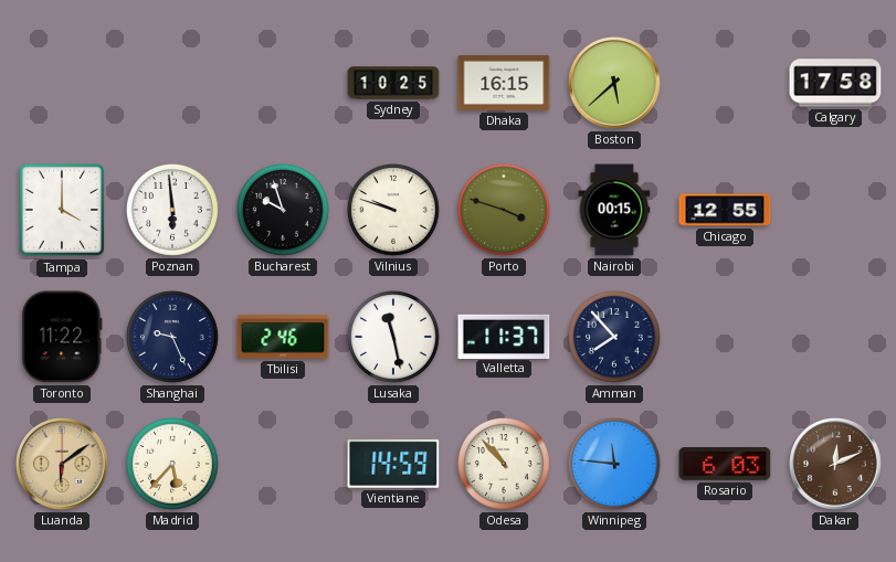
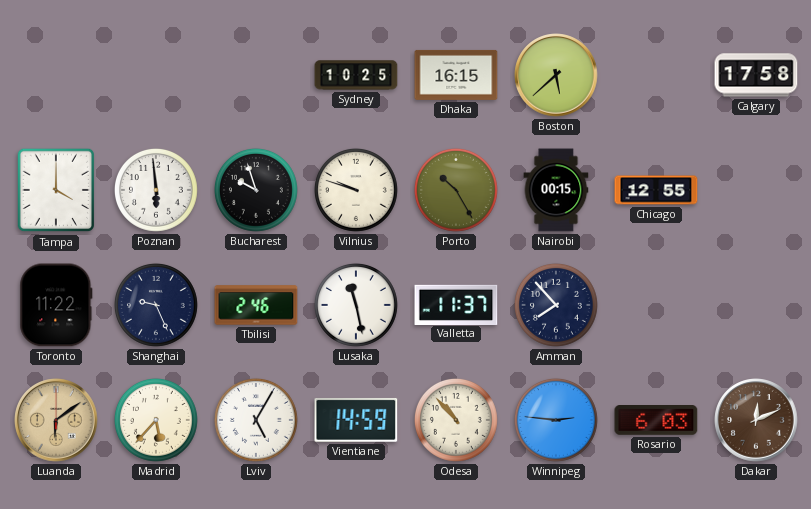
Porto: 3:48 -> 10:25
Lviv: none -> 5:05
Winnipeg: 11:46 -> 2:46
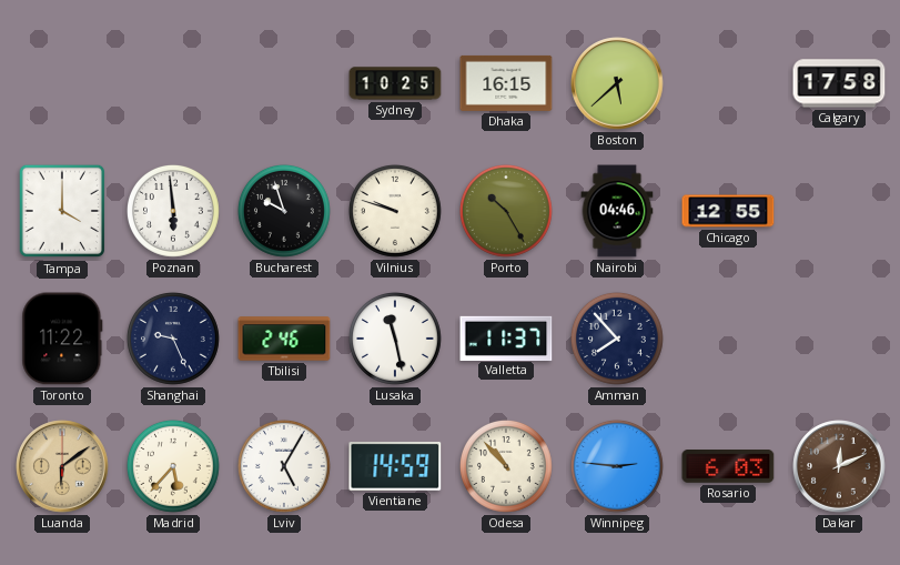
Nairobi: 00:15 -> 04:46
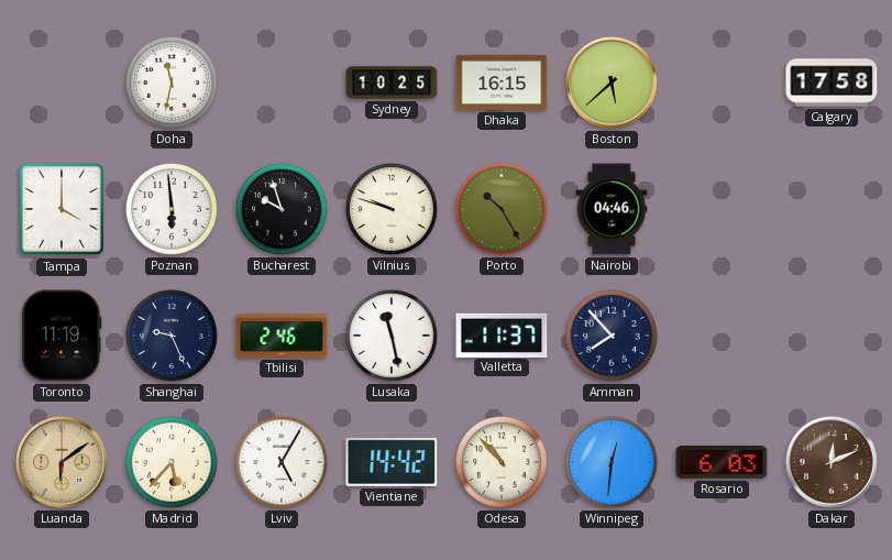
Doha: none -> 11:32
Chicago: 12:55 -> none
Toronto: 11:22 -> 11:19
Vientiane: 14:59 -> 14:42
Winnipeg: 2:46 -> 12:31
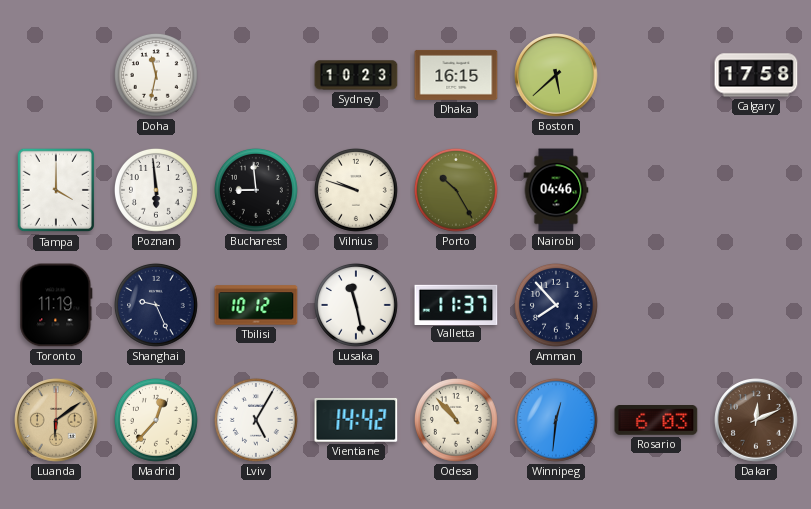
Sydney: 10:25 -> 10:23
Bucharest: 9:57 -> 8:59
Tbilisi: 2:46 -> 10:12
Madrid: 5:37 -> 12:37
